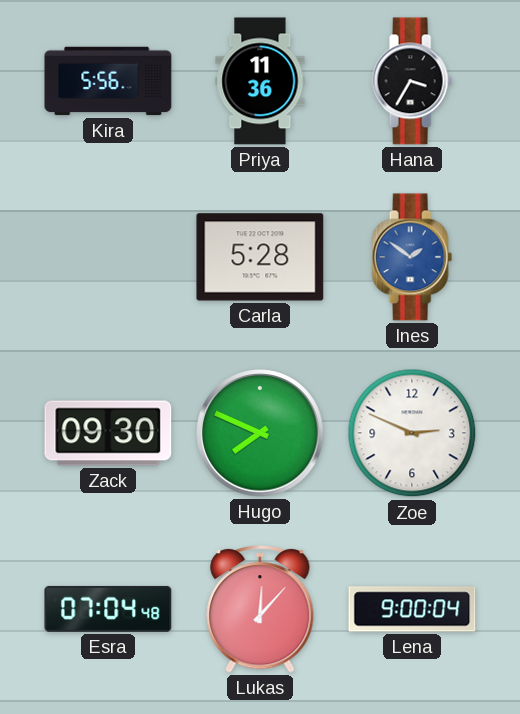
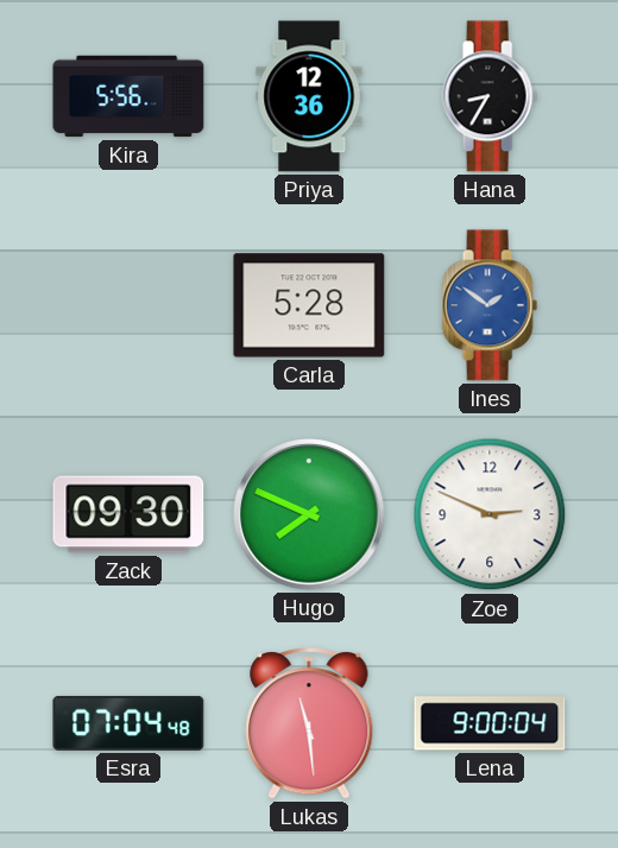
Priya: 11:36 -> 12:36
Hana: 3:35 -> 8:35
Lukas: 12:07 -> 11:29
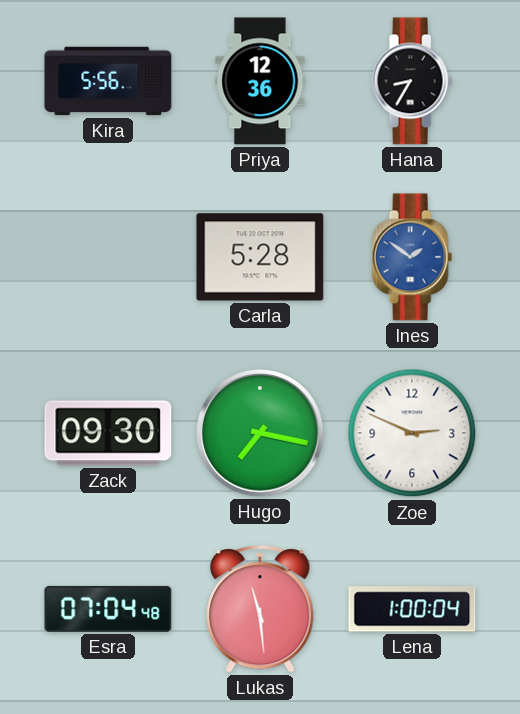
Hugo: 7:49 -> 7:17
Lena: 9:00 -> 1:00
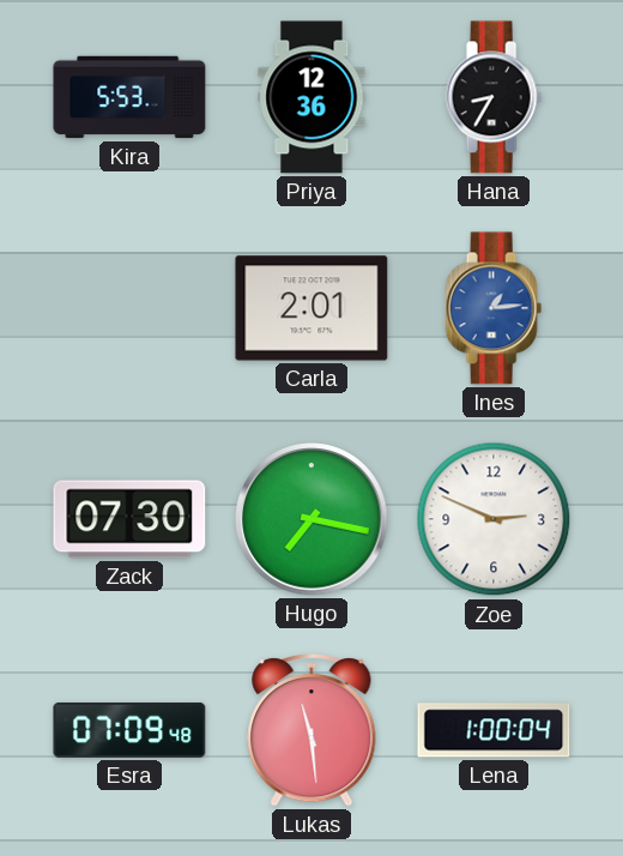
Kira: 5:56 -> 5:53
Carla: 5:28 -> 2:01
Ines: 1:51 -> 1:14
Zack: 09:30 -> 07:30
Esra: 07:04 -> 07:09
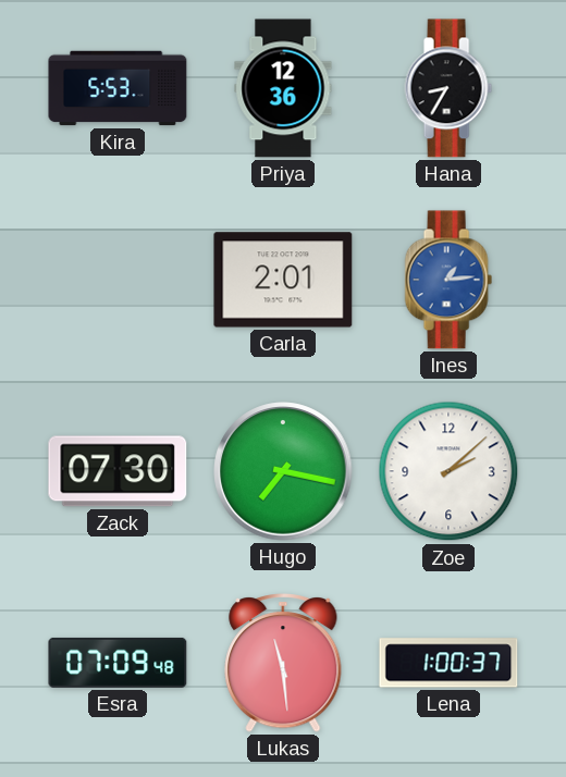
Zoe: 2:49 -> 2:08
Lena: 1:00:04 -> 1:00:37
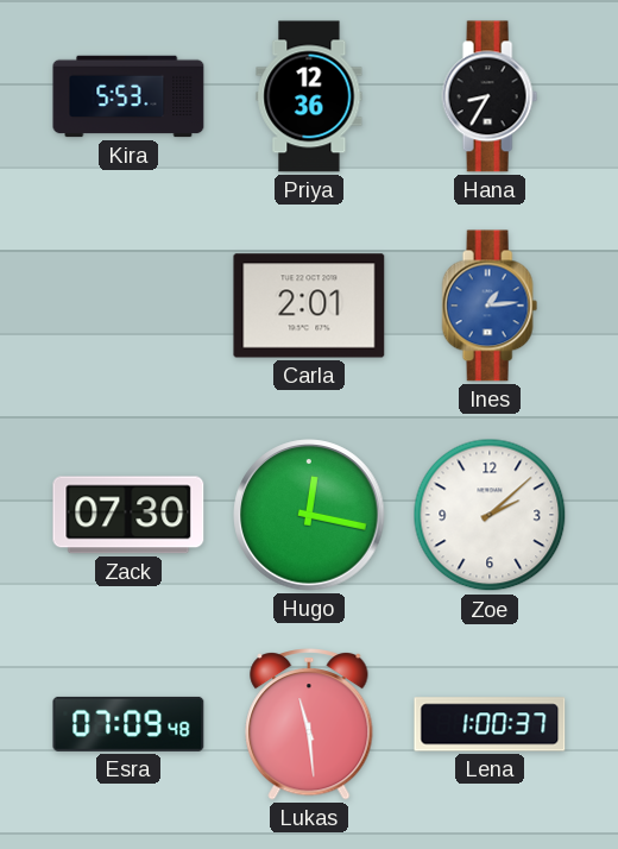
Hugo: 7:17 -> 12:17
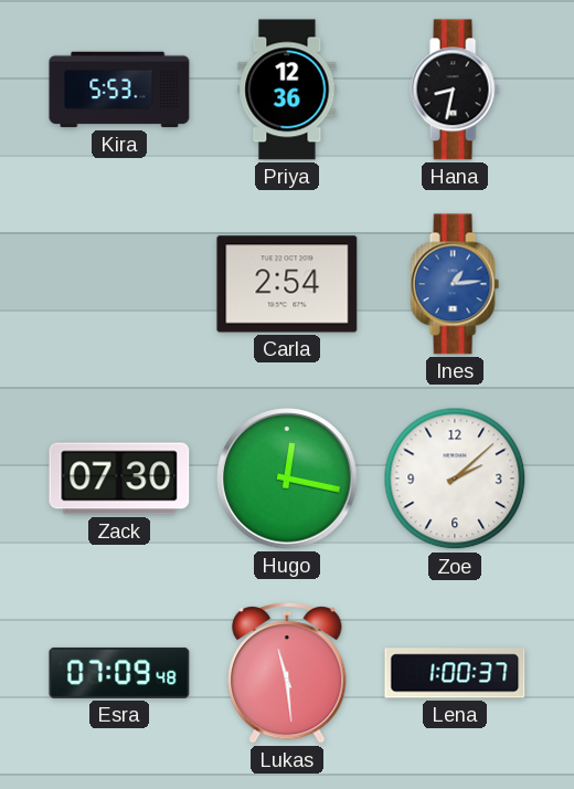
Hana: 8:35 -> 8:32
Carla: 2:01 -> 2:54
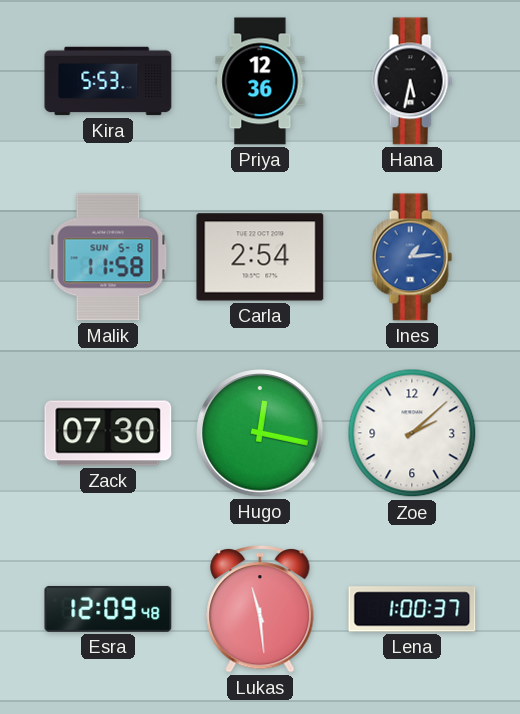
Hana: 8:32 -> 5:32
Malik: none -> 11:58
Esra: 07:09 -> 12:09
